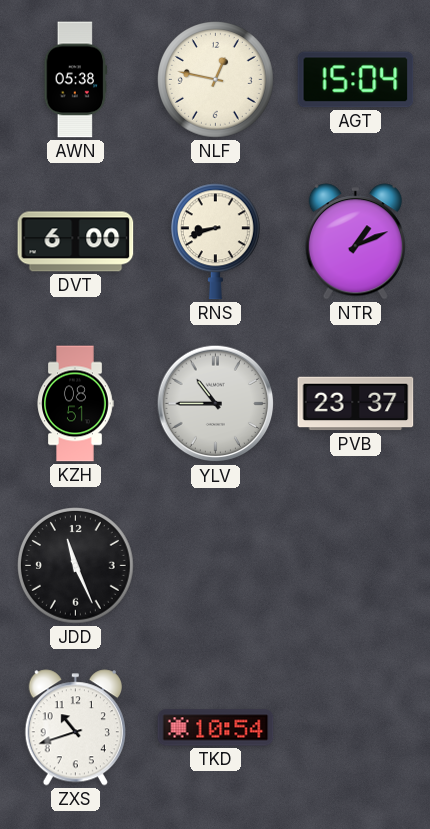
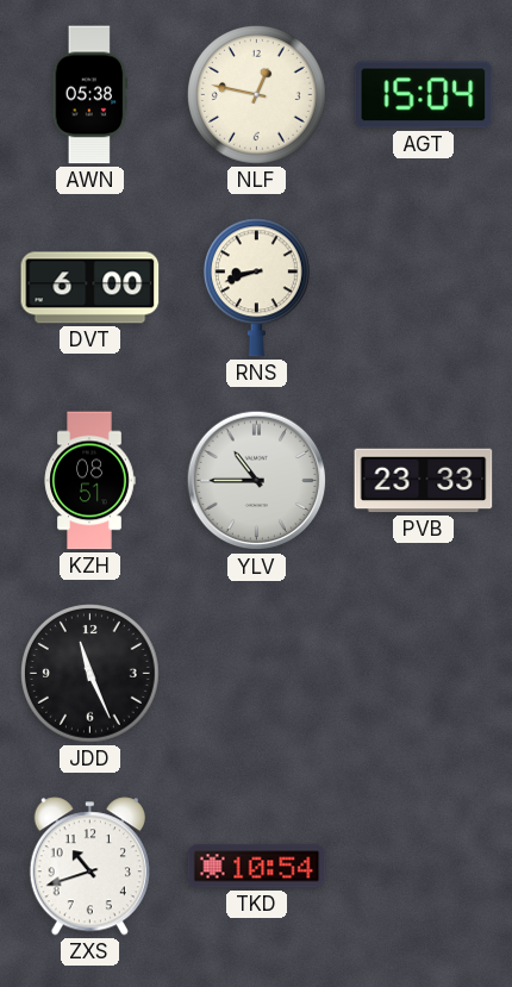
NTR: 1:11 -> none
PVB: 23:37 -> 23:33
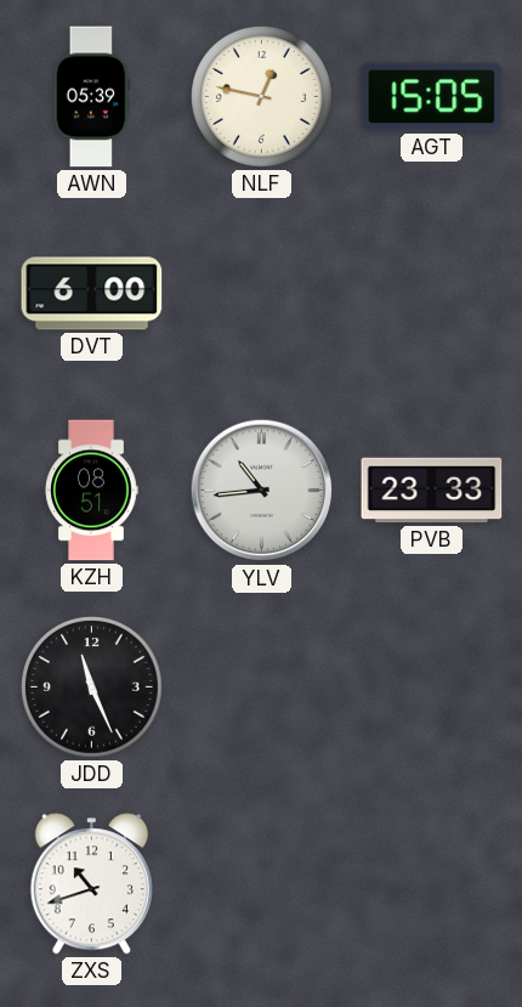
AWN: 05:38 -> 05:39
AGT: 15:04 -> 15:05
RNS: 8:42 -> none
YLV: 10:45 -> 10:44
TKD: 10:54 -> none
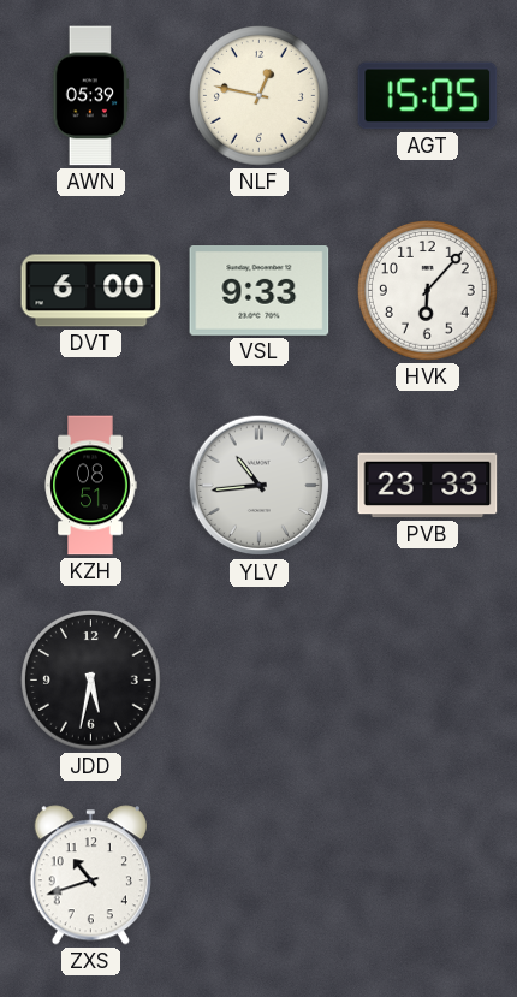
VSL: none -> 9:33
HVK: none -> 6:07
JDD: 11:26 -> 5:32
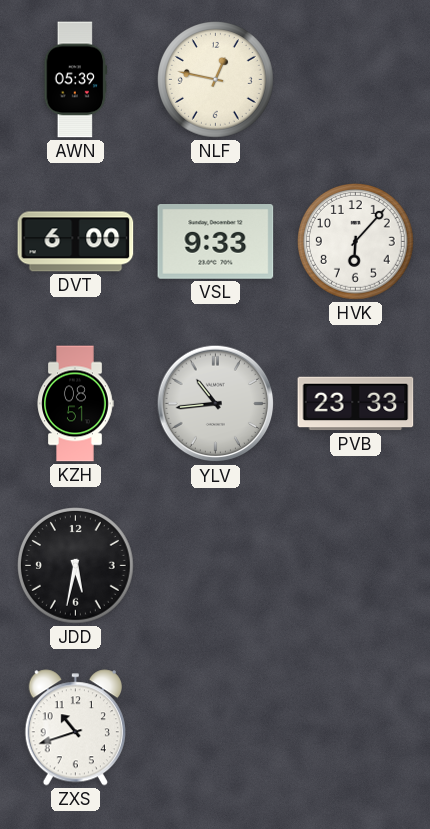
AGT: 15:05 -> none
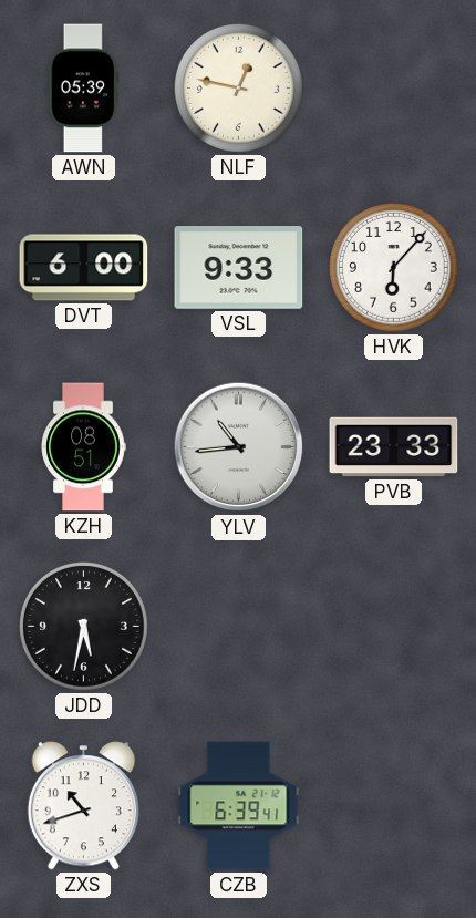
CZB: none -> 6:39
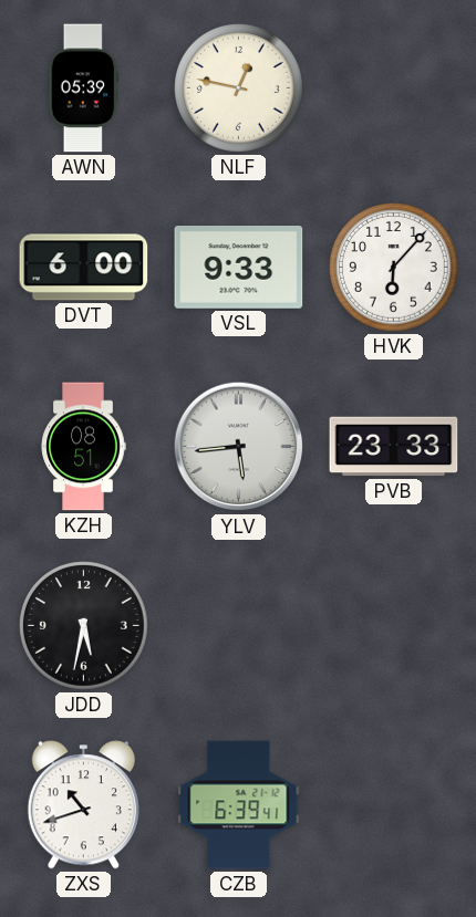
YLV: 10:44 -> 5:44
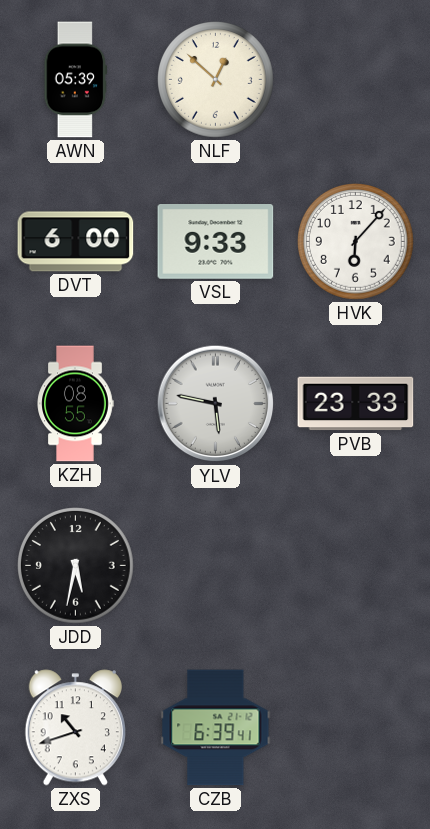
NLF: 12:47 -> 12:52
KZH: 08:51 -> 08:55
YLV: 5:44 -> 5:47
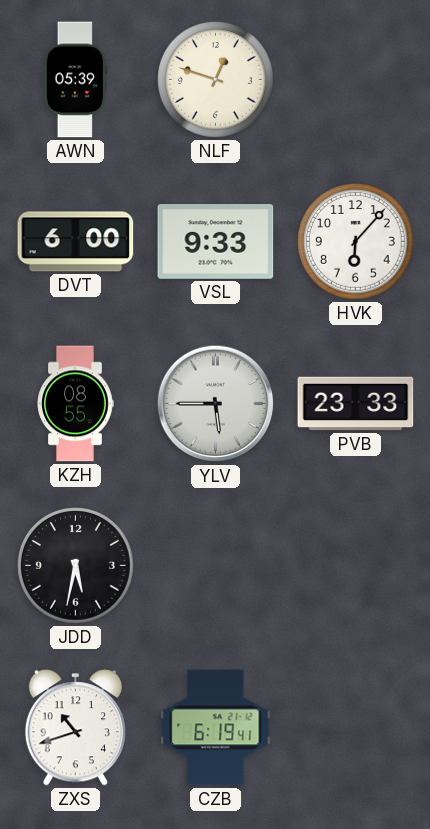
NLF: 12:52 -> 12:48
YLV: 5:47 -> 5:45
CZB: 6:39 -> 6:19
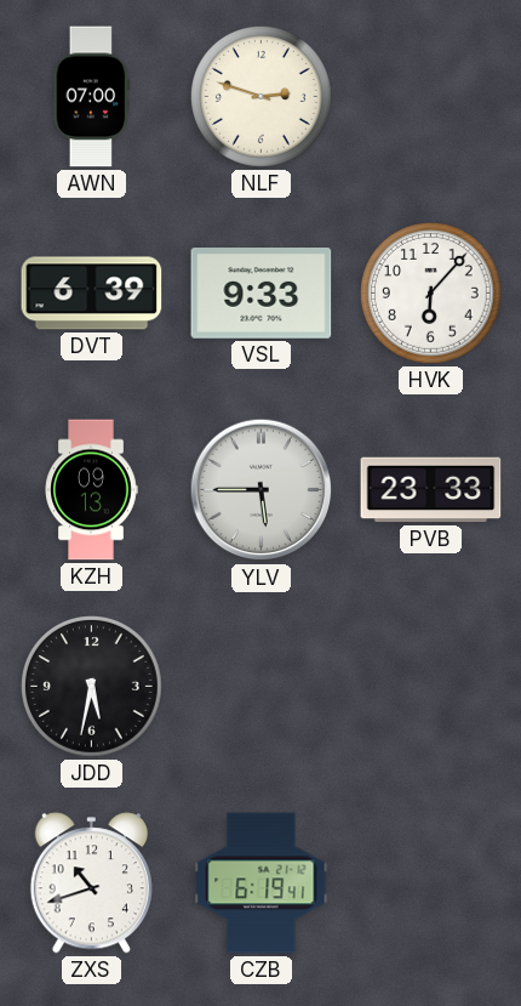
AWN: 05:39 -> 07:00
NLF: 12:48 -> 2:48
DVT: 6:00 -> 6:39
KZH: 08:55 -> 09:13
